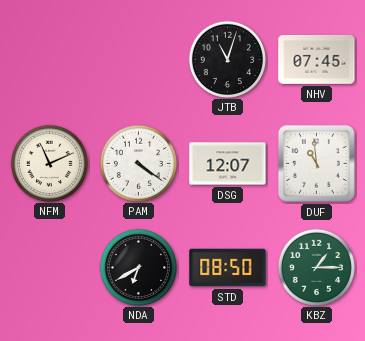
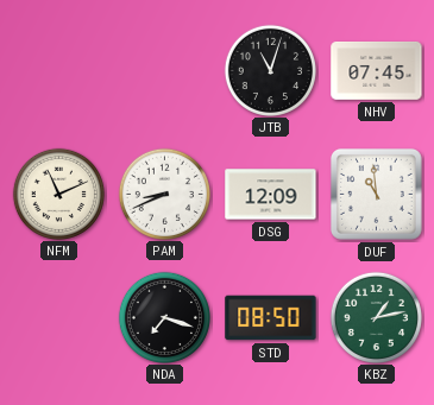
PAM: 4:21 -> 8:41
DSG: 12:07 -> 12:09
NDA: 6:40 -> 7:18
KBZ: 1:15 -> 1:13
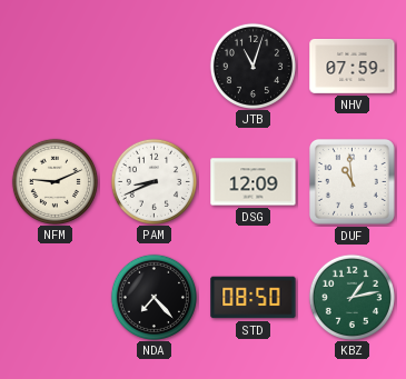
NHV: 07:45 -> 07:59
NFM: 11:11 -> 9:11
NDA: 7:18 -> 7:23
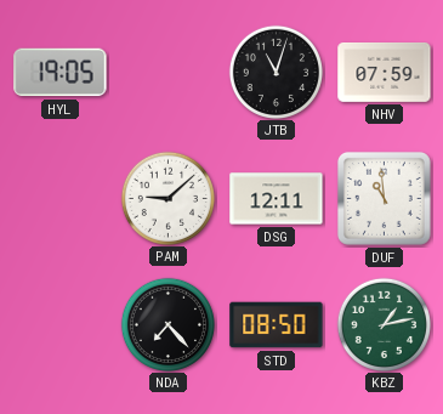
HYL: none -> 19:05
NFM: 9:11 -> none
PAM: 8:41 -> 9:08
DSG: 12:09 -> 12:11
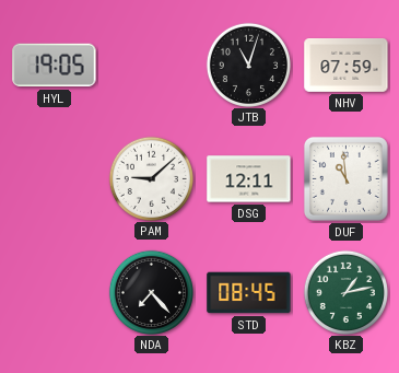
STD: 08:50 -> 08:45
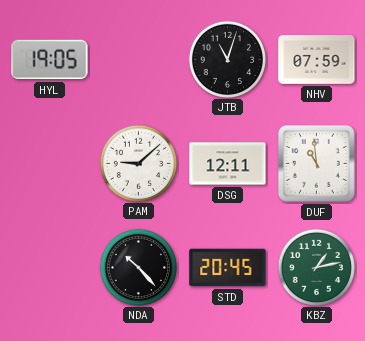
NDA: 7:23 -> 10:23
STD: 08:45 -> 20:45
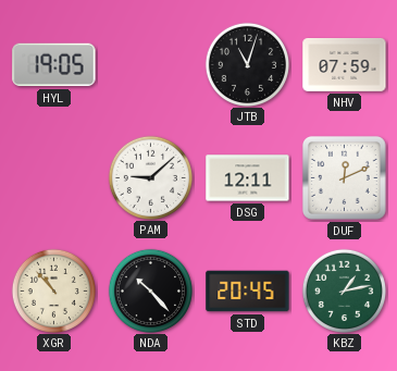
DUF: 10:59 -> 12:11
XGR: none -> 10:53
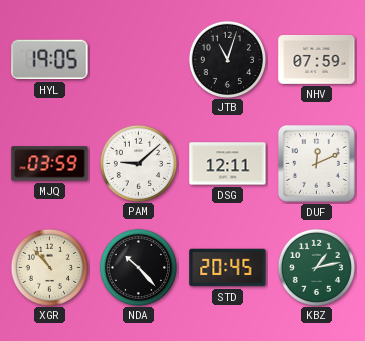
MJQ: none -> 03:59
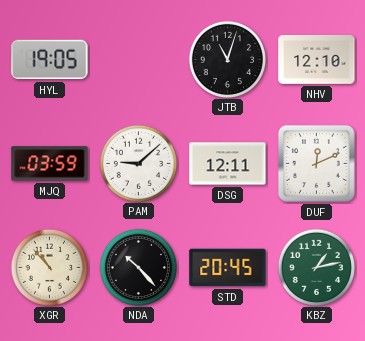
NHV: 07:59 -> 12:10
